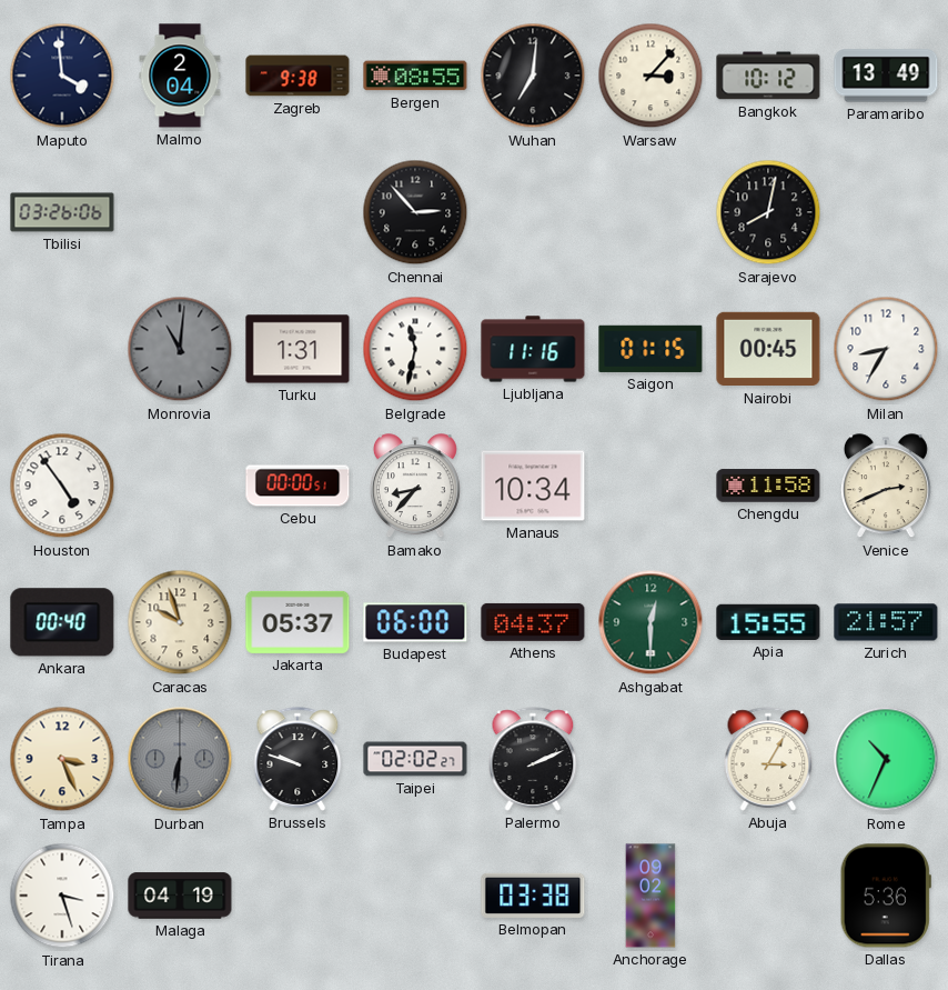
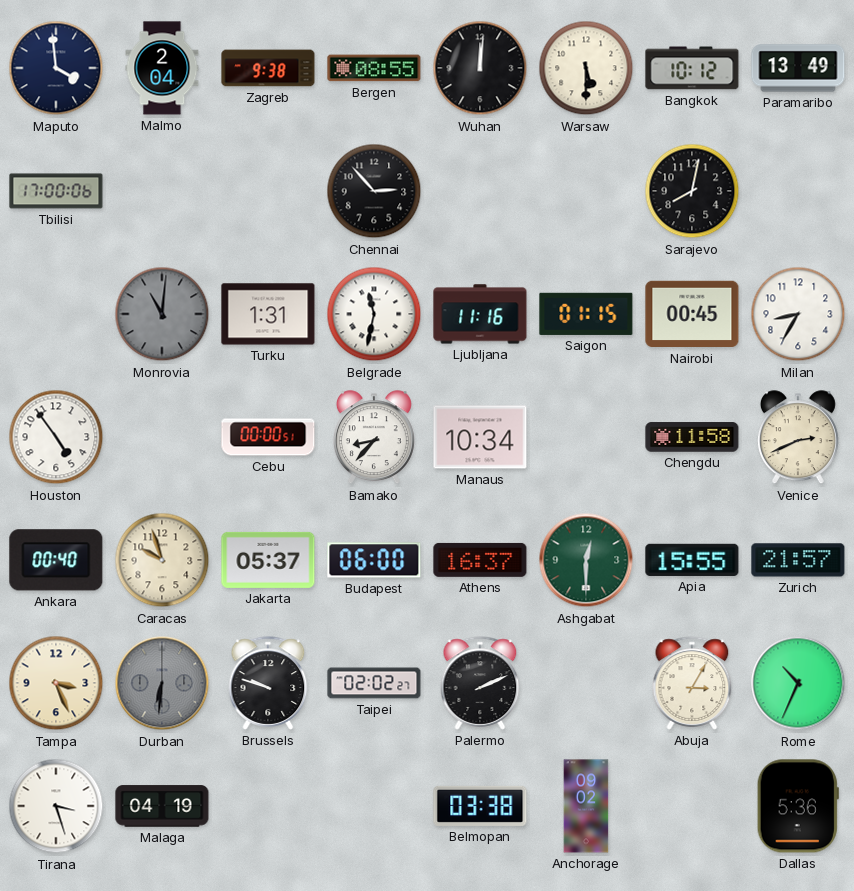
Wuhan: 7:01 -> 12:01
Warsaw: 3:07 -> 5:30
Tbilisi: 03:26 -> 17:00
Athens: 04:37 -> 16:37
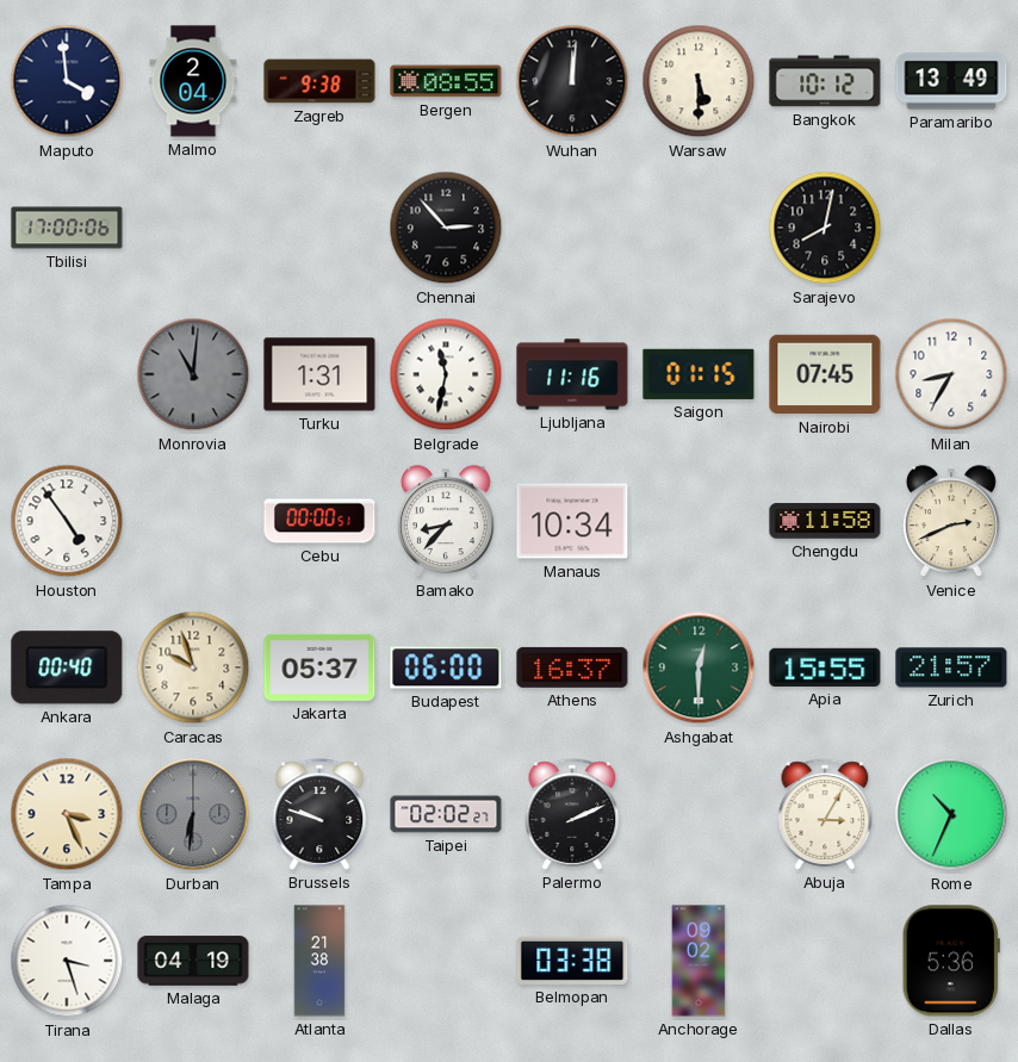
Nairobi: 00:45 -> 07:45
Atlanta: none -> 21:38
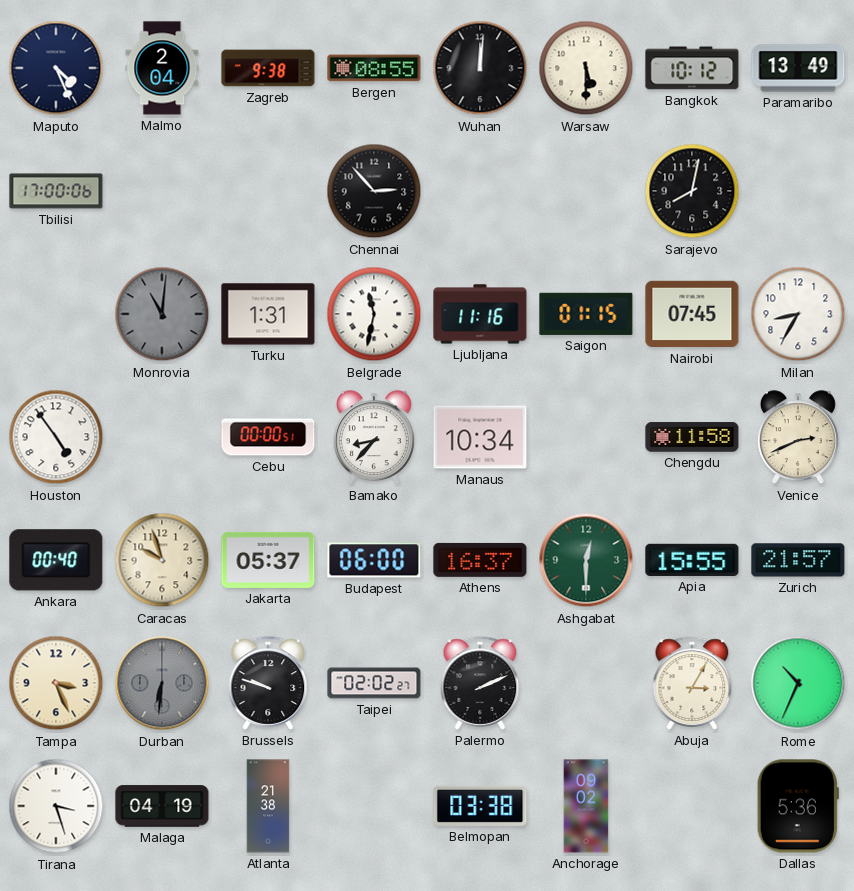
Maputo: 3:59 -> 4:26
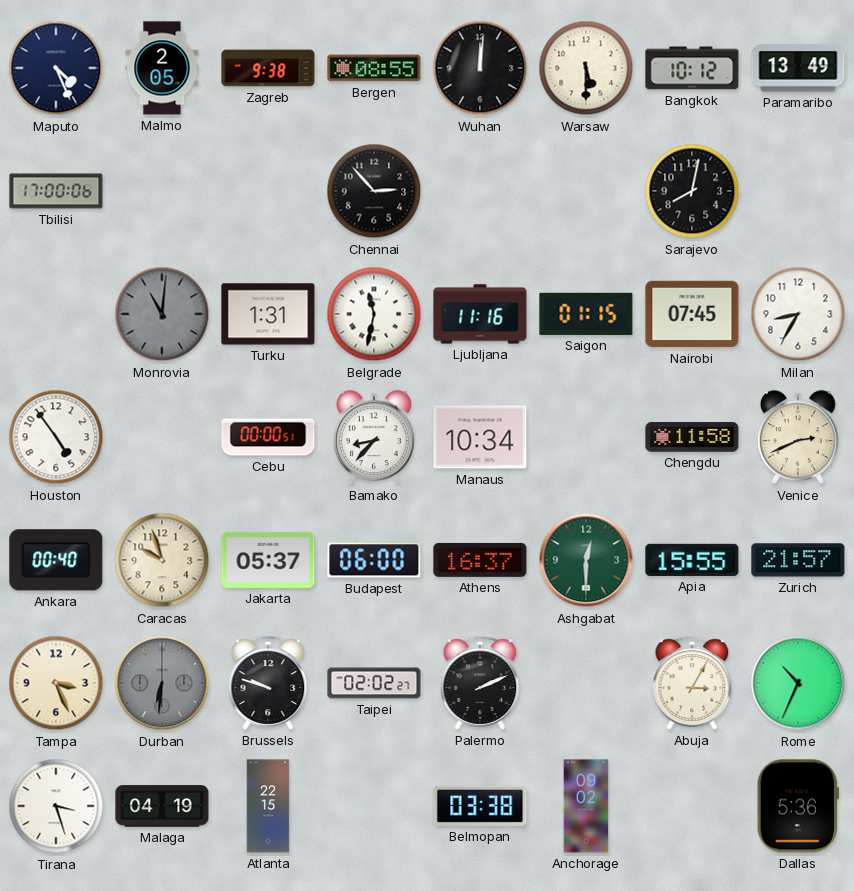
Malmo: 2:04 -> 2:05
Atlanta: 21:38 -> 22:15
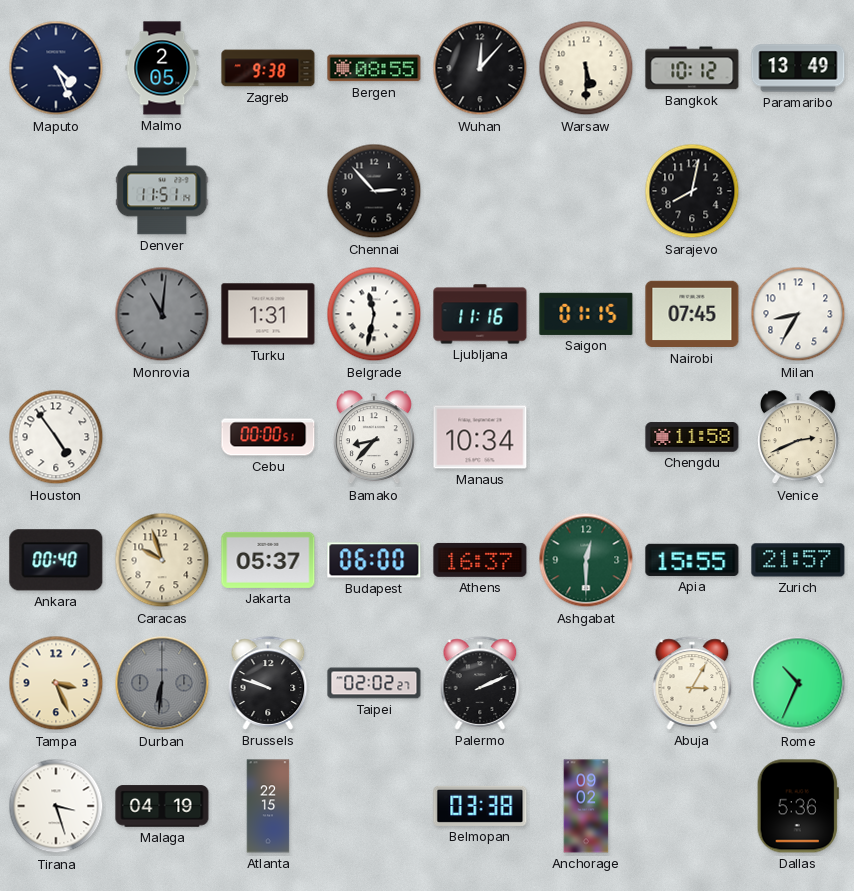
Wuhan: 12:01 -> 12:07
Tbilisi: 17:00 -> none
Denver: none -> 11:51
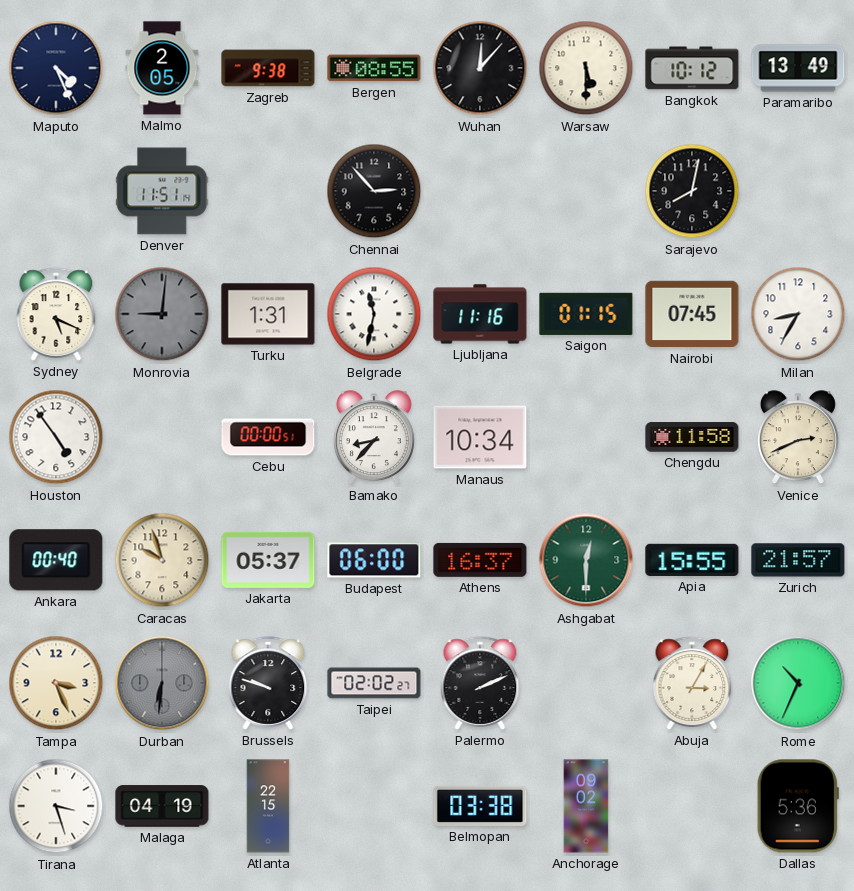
Sydney: none -> 5:19
Monrovia: 11:01 -> 9:01
